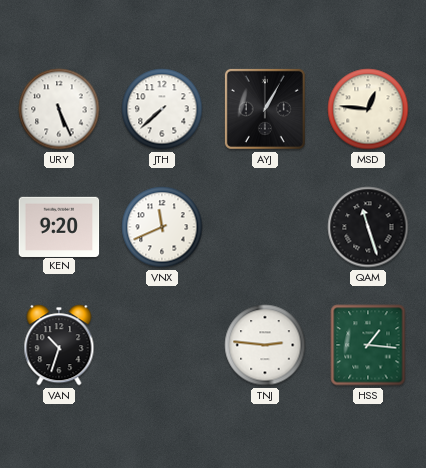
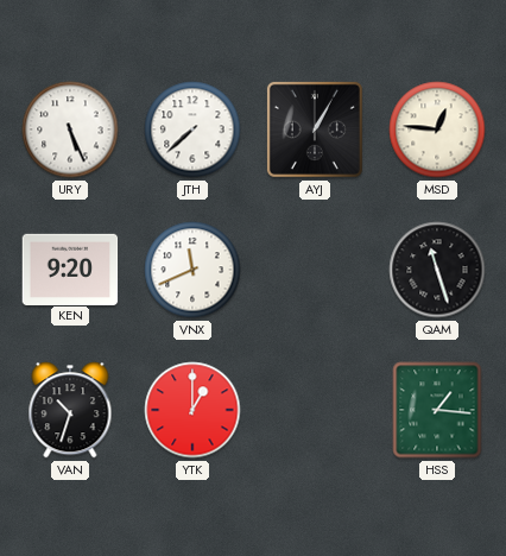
YTK: none -> 1:00
TNJ: 2:46 -> none
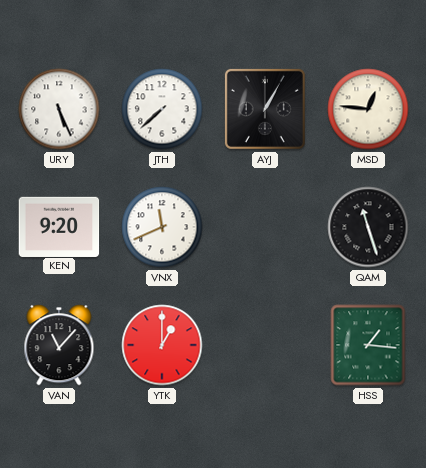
VAN: 10:33 -> 11:07
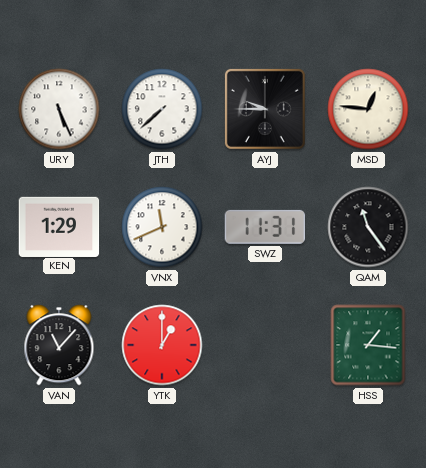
AYJ: 1:05 -> 9:45
KEN: 9:20 -> 1:29
SWZ: none -> 11:31
QAM: 11:27 -> 11:24
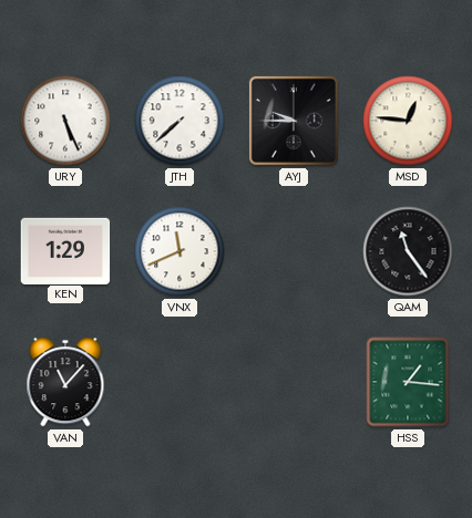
SWZ: 11:31 -> none
YTK: 1:00 -> none
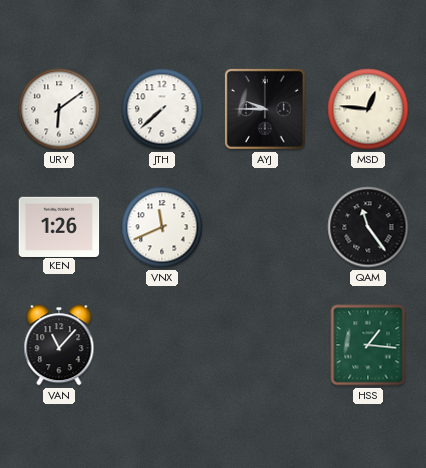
URY: 5:26 -> 6:09
KEN: 1:29 -> 1:26
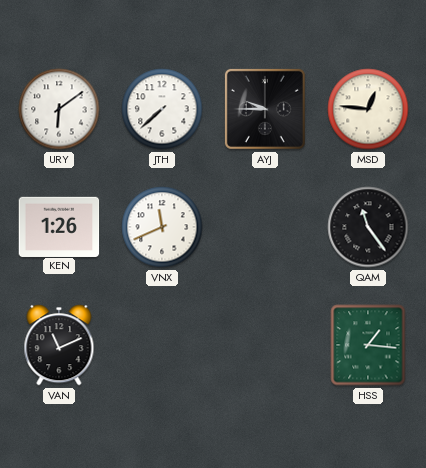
VAN: 11:07 -> 11:11
